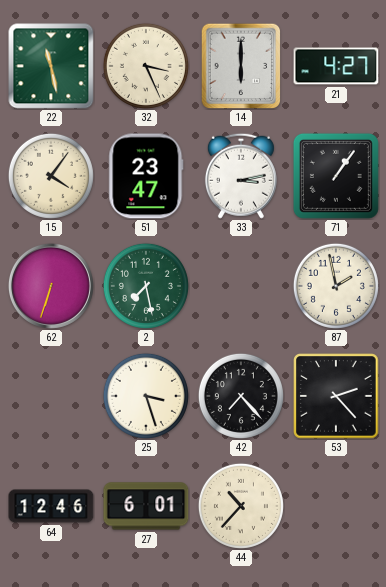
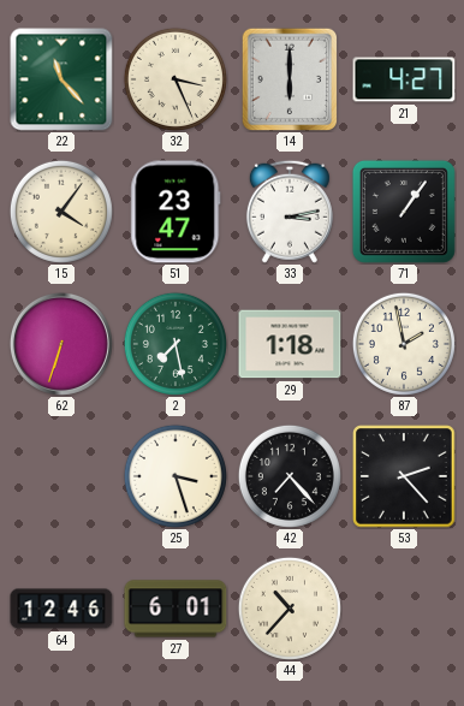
22: 11:28 -> 11:23
29: none -> 1:18
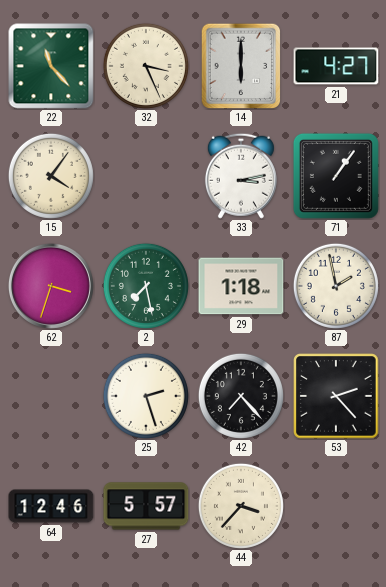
51: 23:47 -> none
62: 6:33 -> 3:33
25: 3:27 -> 2:27
27: 6:01 -> 5:57
44: 10:37 -> 3:37
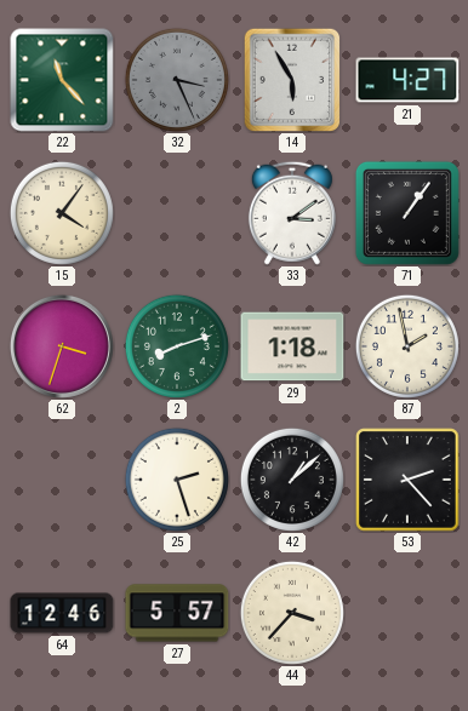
32 dial: cream -> grey
14: 6:00 -> 5:55
33: 3:13 -> 3:09
2: 7:28 -> 8:12
42: 7:23 -> 1:08
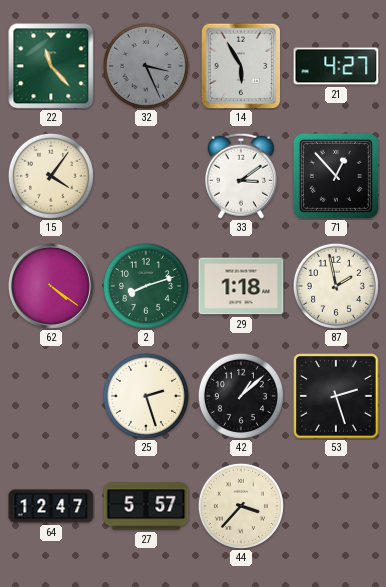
71: 1:06 -> 12:53
62: 3:33 -> 4:21
53: 2:23 -> 2:27
64: 12:46 -> 12:47
